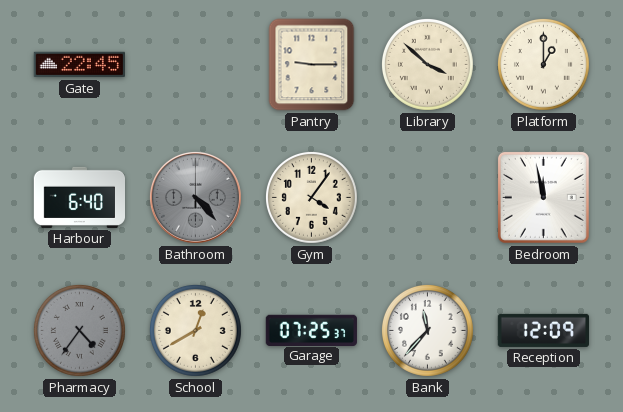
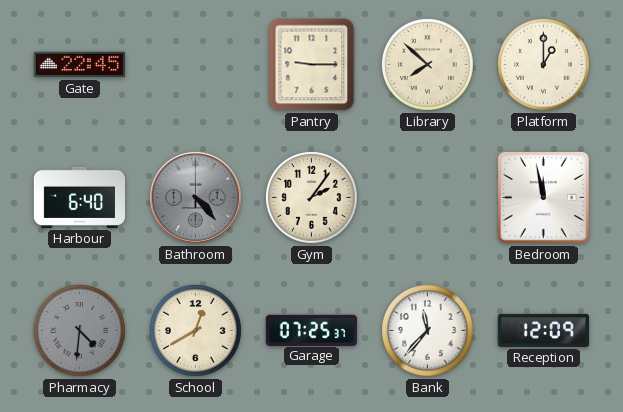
Library: 3:52 -> 7:52
Gym: 4:06 -> 2:06
Pharmacy: 4:36 -> 4:31
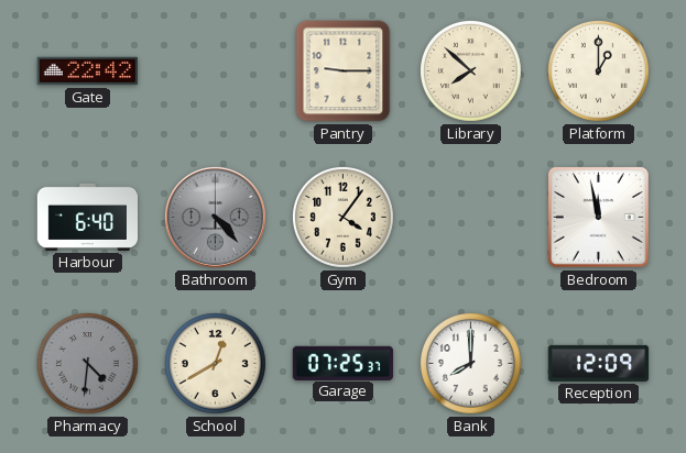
Gate: 22:45 -> 22:42
Gym: 2:06 -> 4:06
Bank: 11:37 -> 8:00
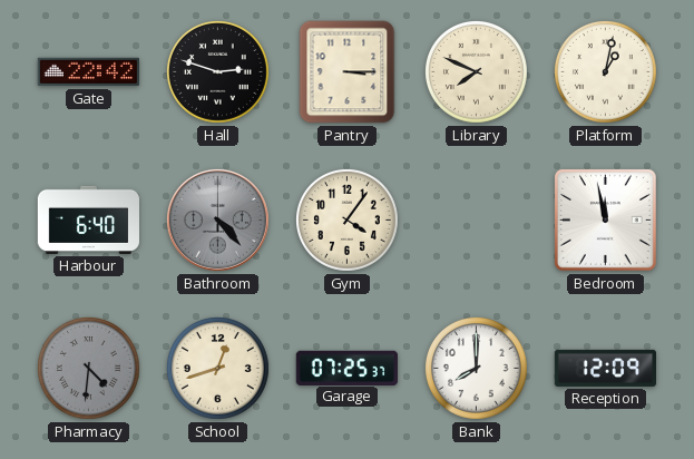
Hall: none -> 2:48
Pantry: 9:15 -> 3:15
Library: 7:52 -> 7:49
Platform: 1:00 -> 1:02
School: 12:40 -> 12:42
